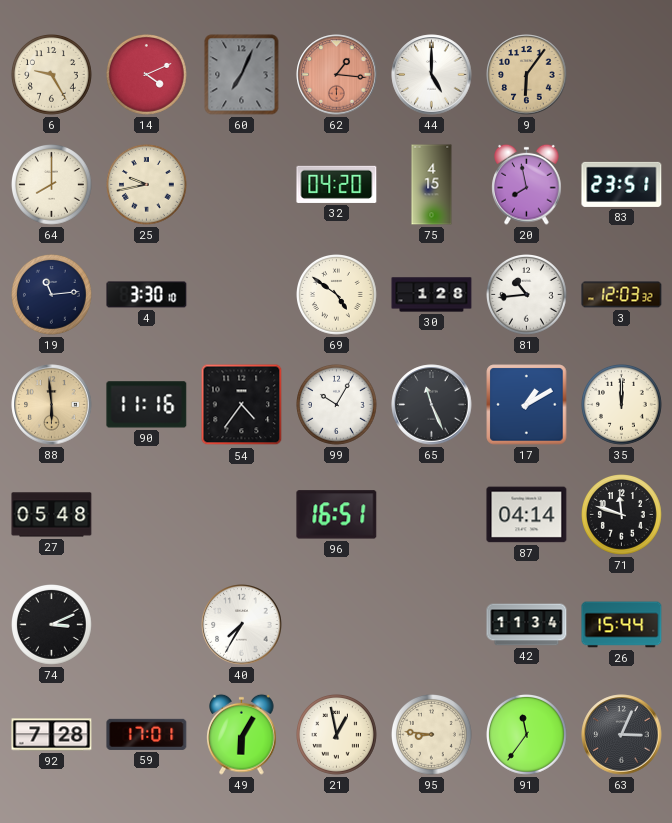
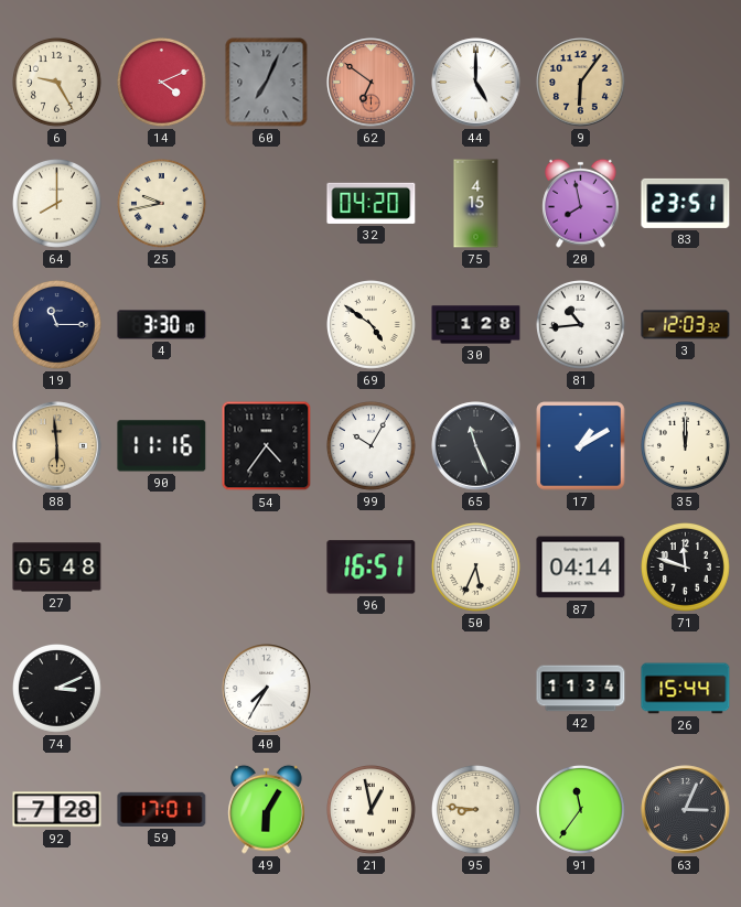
62: 1:16 -> 6:51
19: 11:14 -> 11:15
50: none -> 5:34
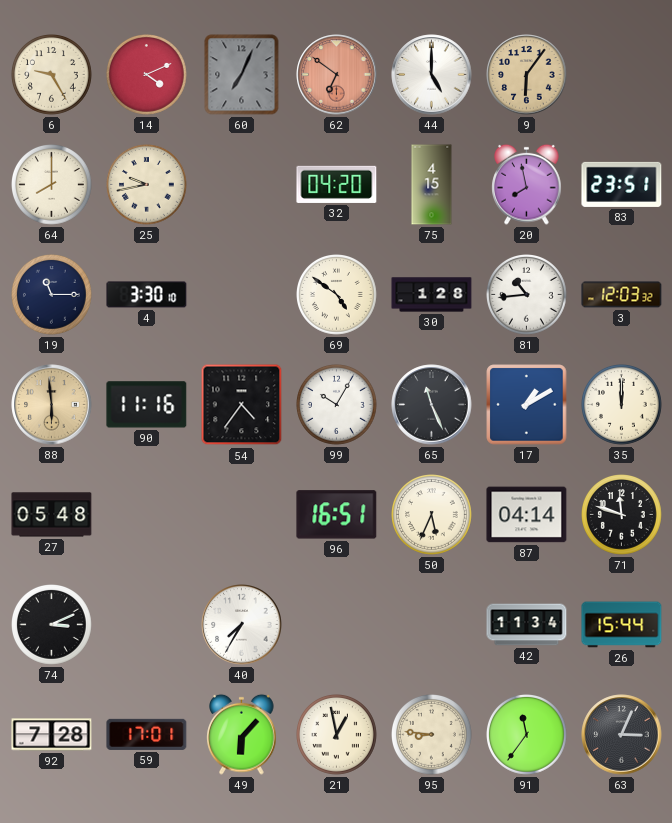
49: 6:05 -> 6:07
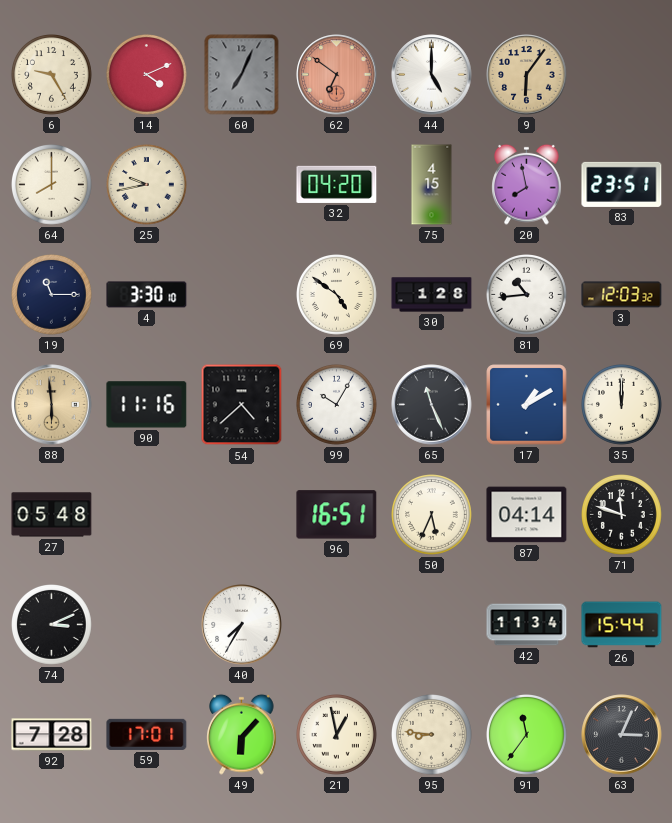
54: 4:36 -> 4:38
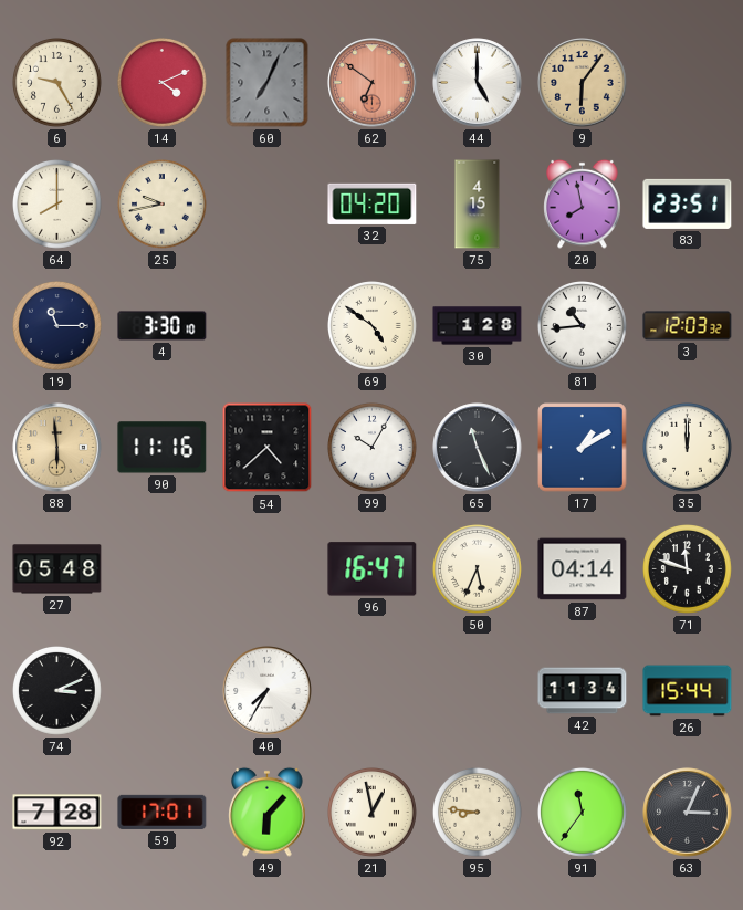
96: 16:51 -> 16:47
